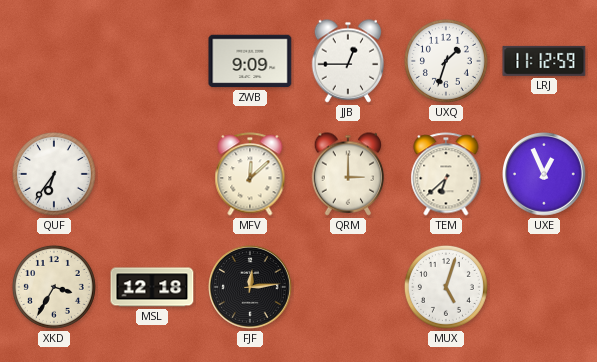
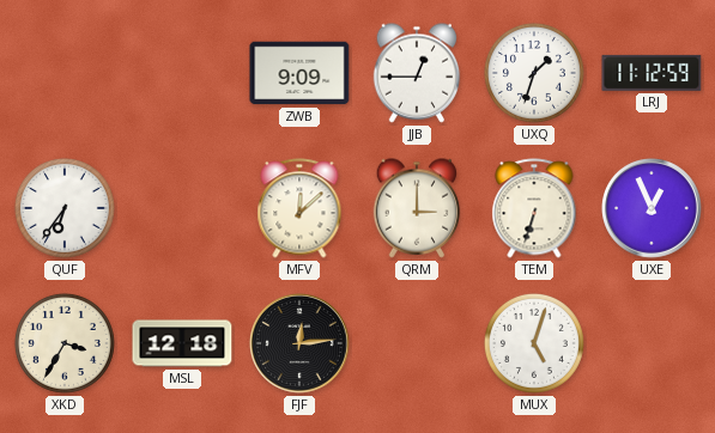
TEM: 6:38 -> 6:33
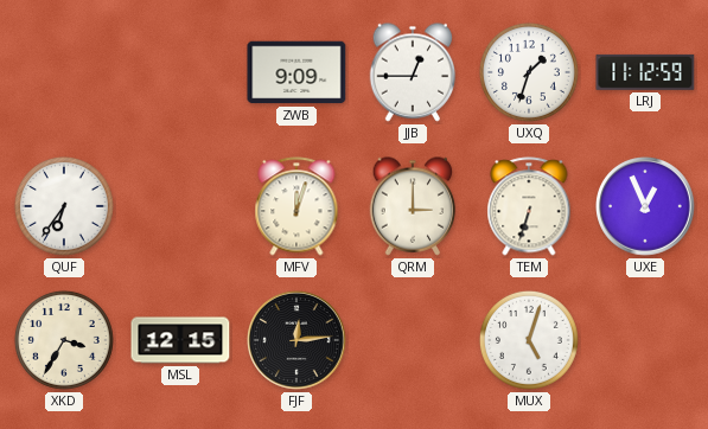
MFV: 12:08 -> 12:03
MSL: 12:18 -> 12:15
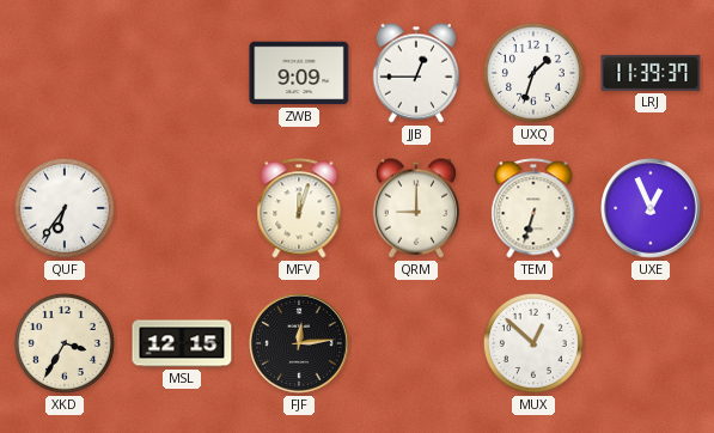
LRJ: 11:12 -> 11:39
QRM: 3:00 -> 9:00
MUX: 5:03 -> 12:52
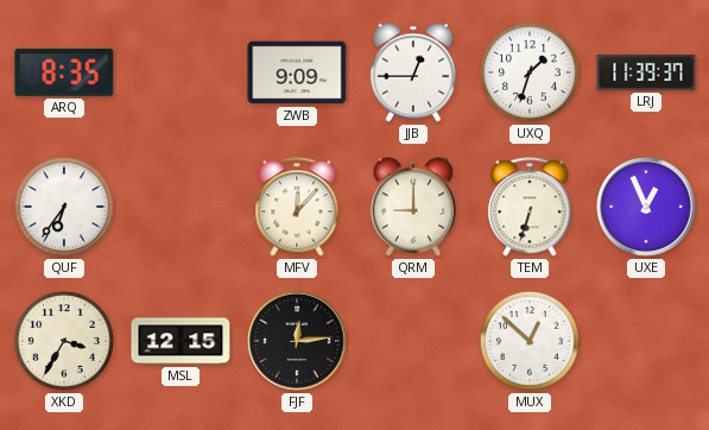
ARQ: none -> 8:35
MFV: 12:03 -> 12:07
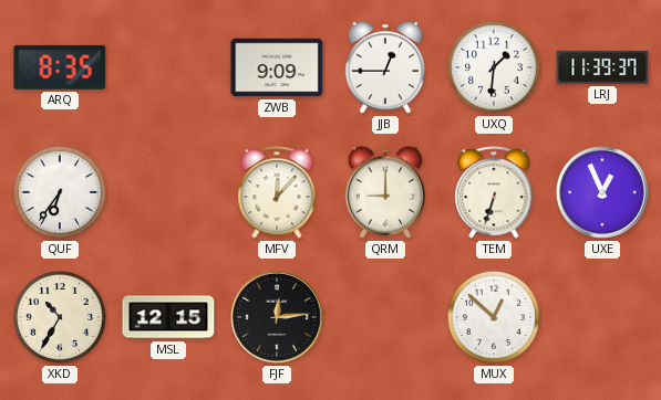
UXQ: 1:33 -> 1:31
XKD: 3:35 -> 10:35
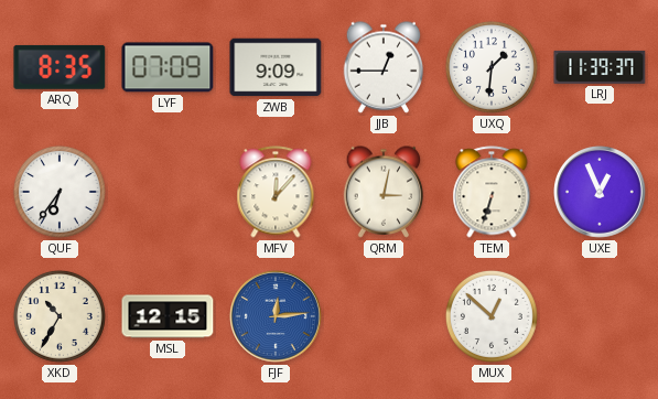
LYF: none -> 07:09
QRM: 9:00 -> 3:02
FJF dial: black -> blue
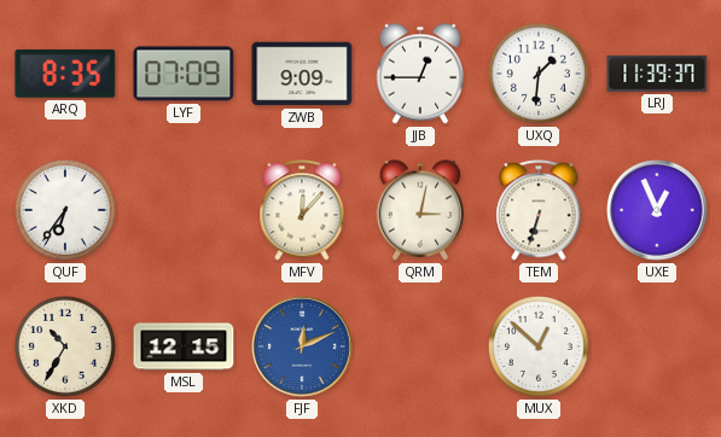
FJF: 12:14 -> 12:11
